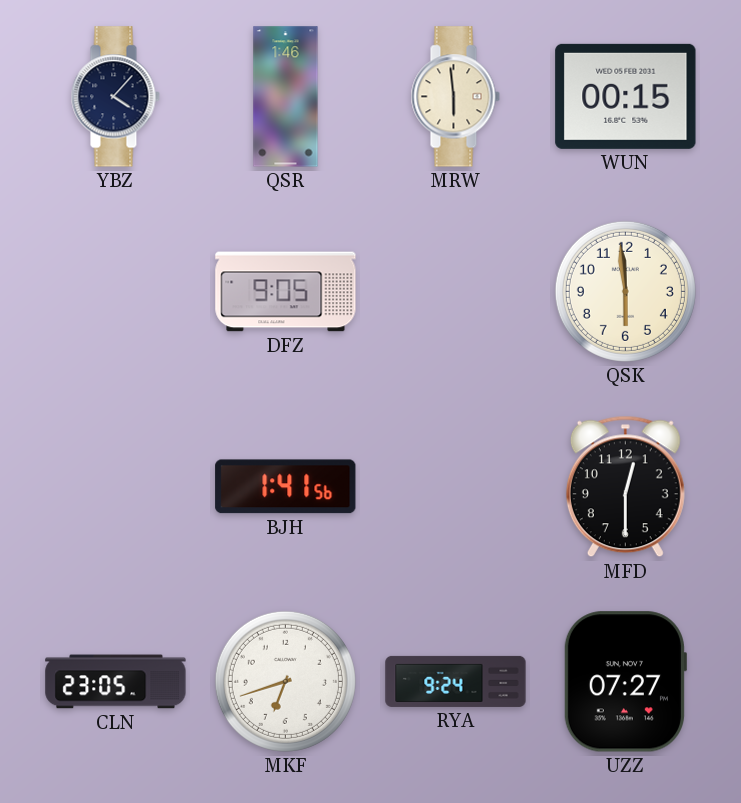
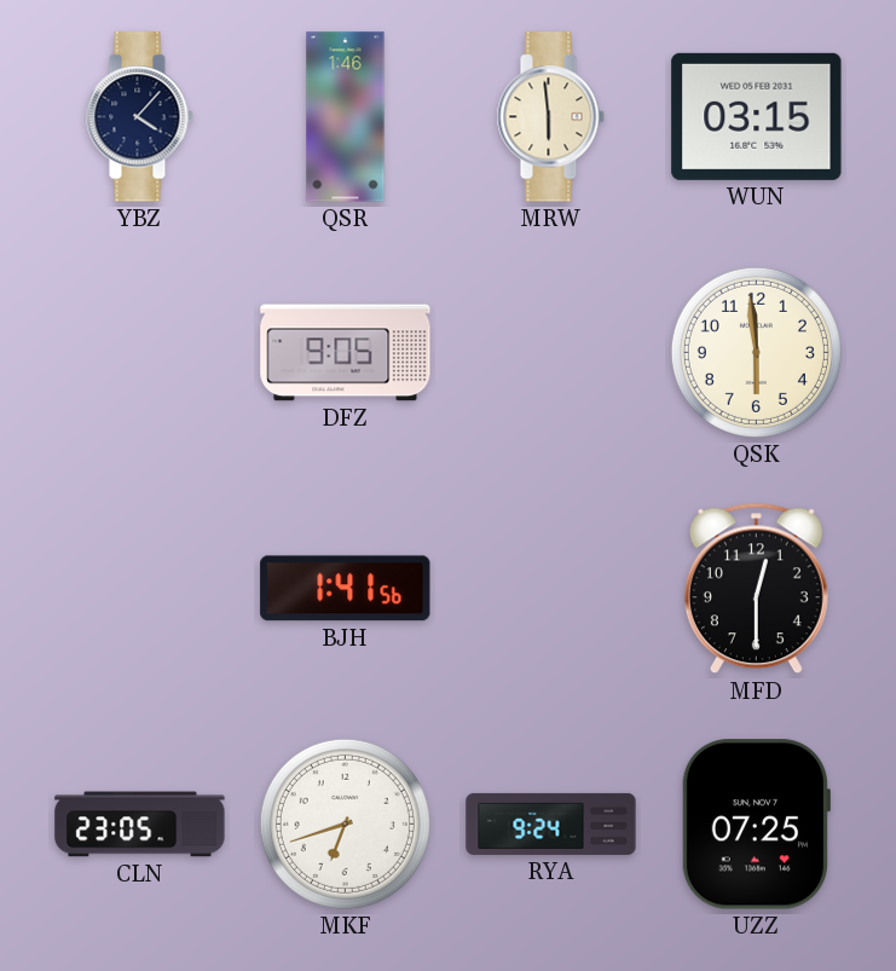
WUN: 00:15 -> 03:15
UZZ: 07:27 -> 07:25
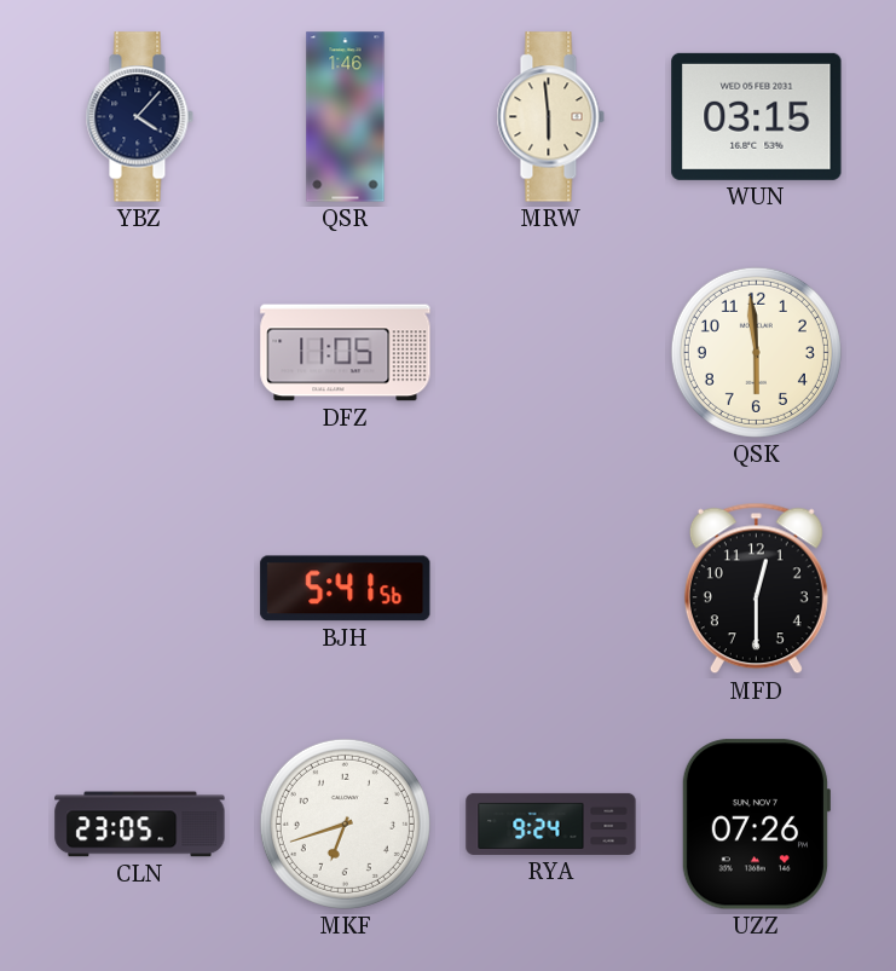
DFZ: 9:05 -> 11:05
BJH: 1:41 -> 5:41
UZZ: 07:25 -> 07:26
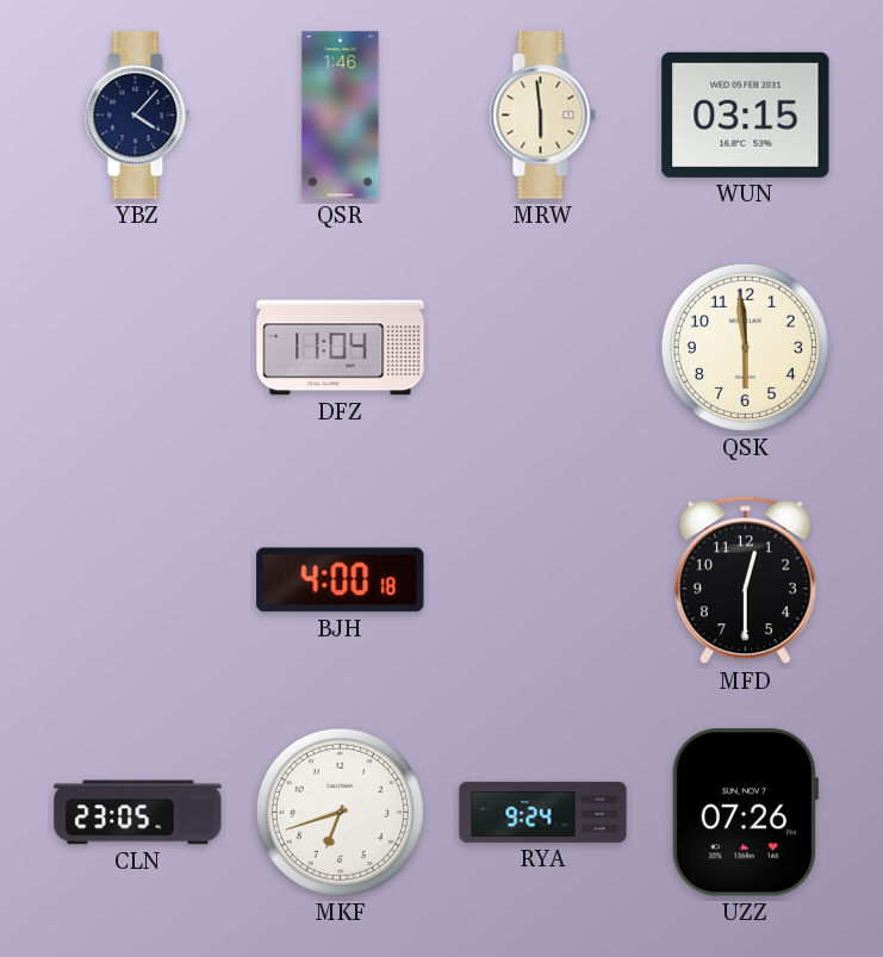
DFZ: 11:05 -> 11:04
BJH: 5:41 -> 4:00
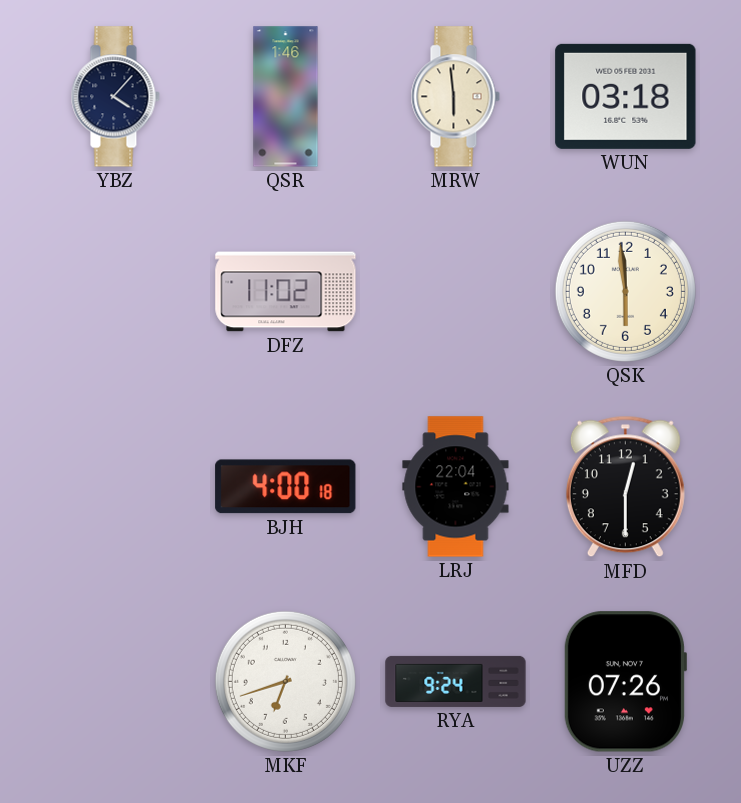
WUN: 03:15 -> 03:18
DFZ: 11:04 -> 11:02
LRJ: none -> 22:04
CLN: 23:05 -> none
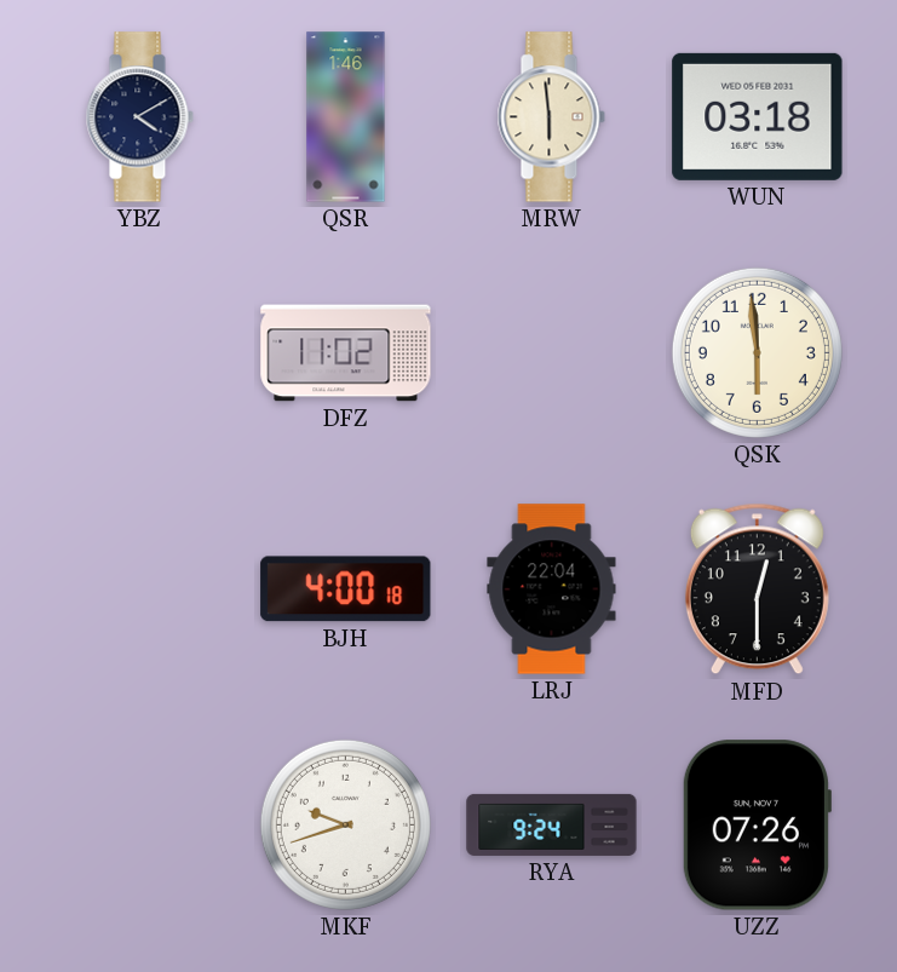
YBZ: 4:07 -> 4:10
MKF: 6:42 -> 9:42
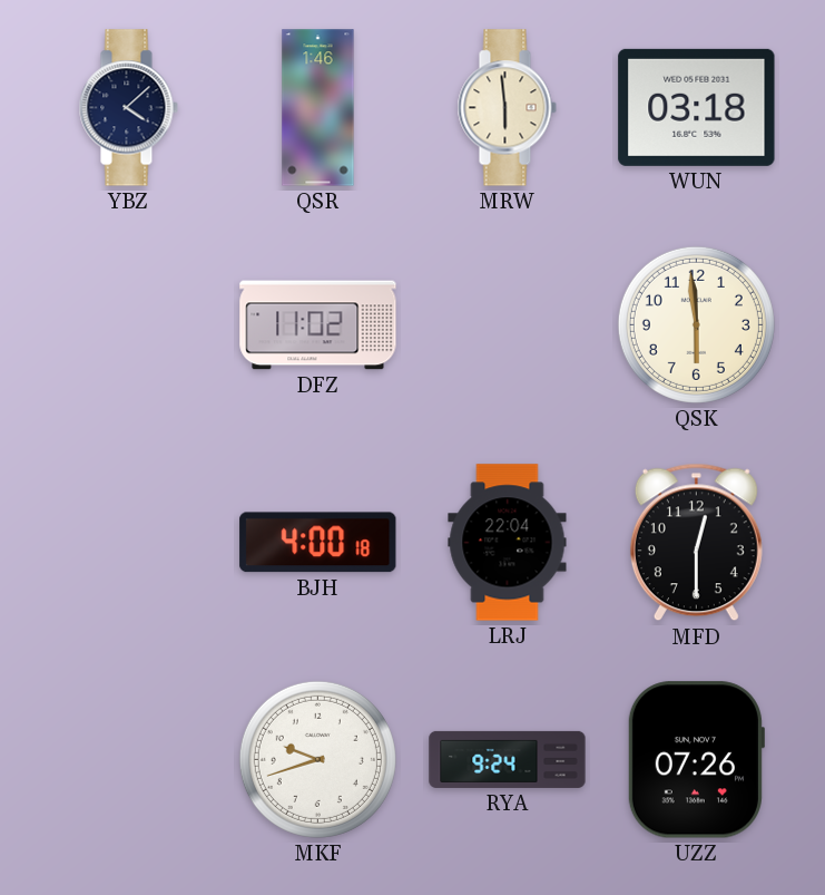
YBZ: 4:10 -> 4:08
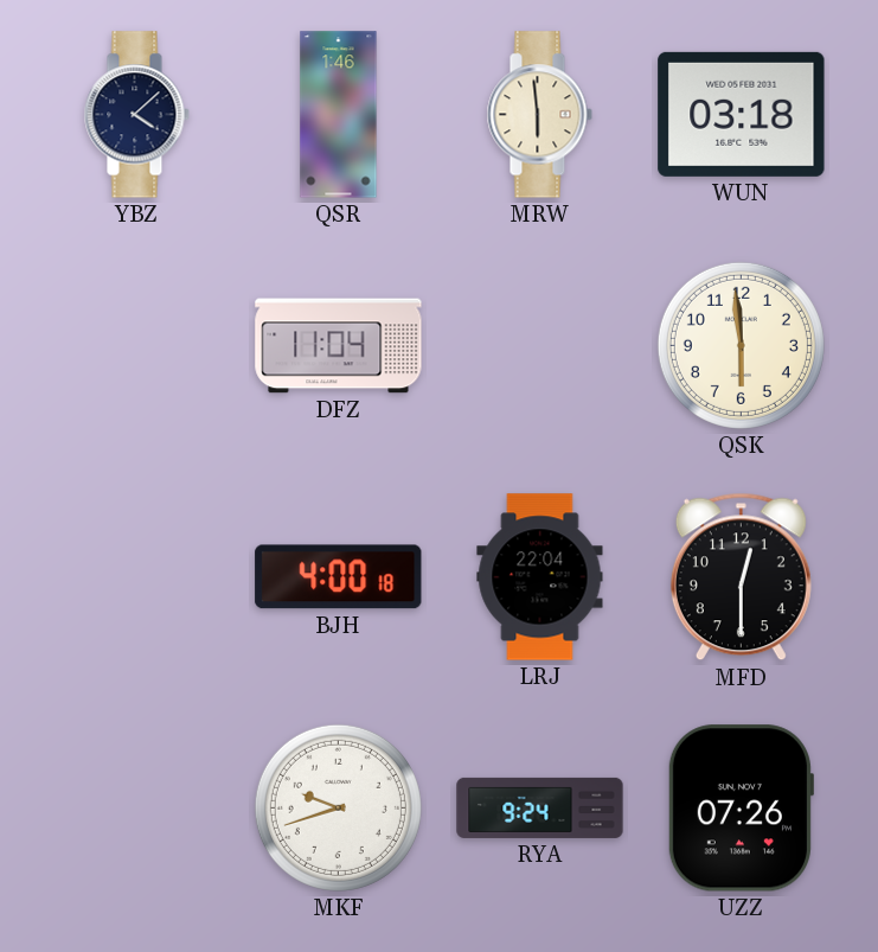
DFZ: 11:02 -> 11:04
